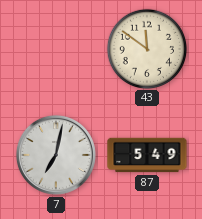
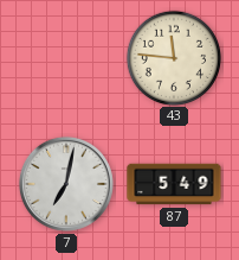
43: 11:51 -> 11:46
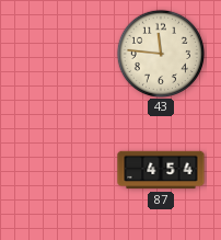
7: 7:02 -> none
87: 5:49 -> 4:54
